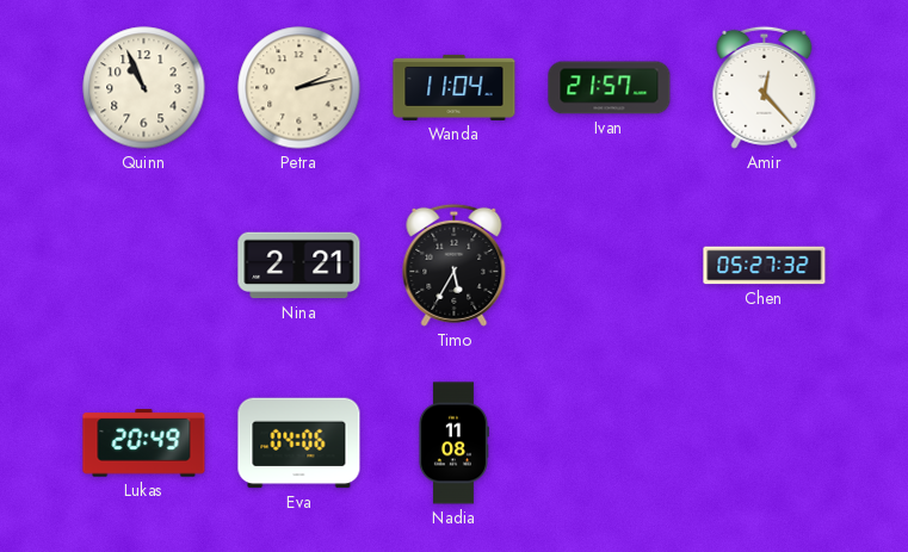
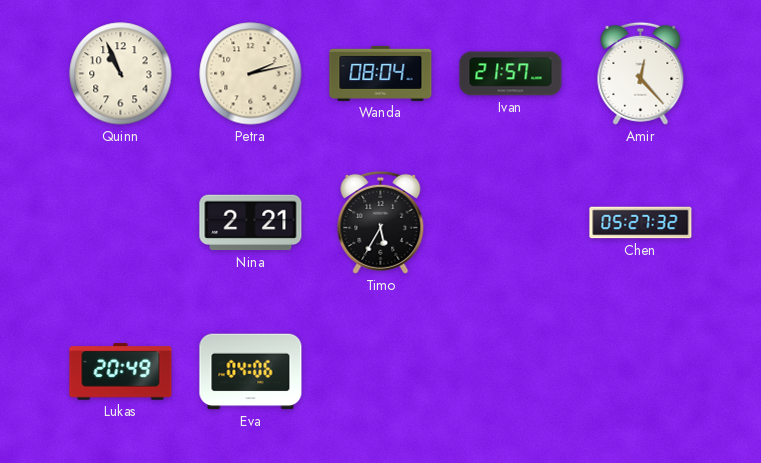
Wanda: 11:04 -> 08:04
Nadia: 11:08 -> none
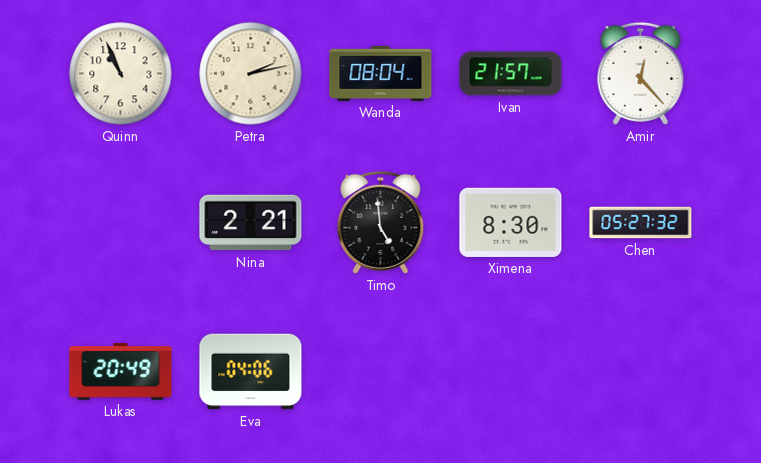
Timo: 5:35 -> 4:59
Ximena: none -> 8:30
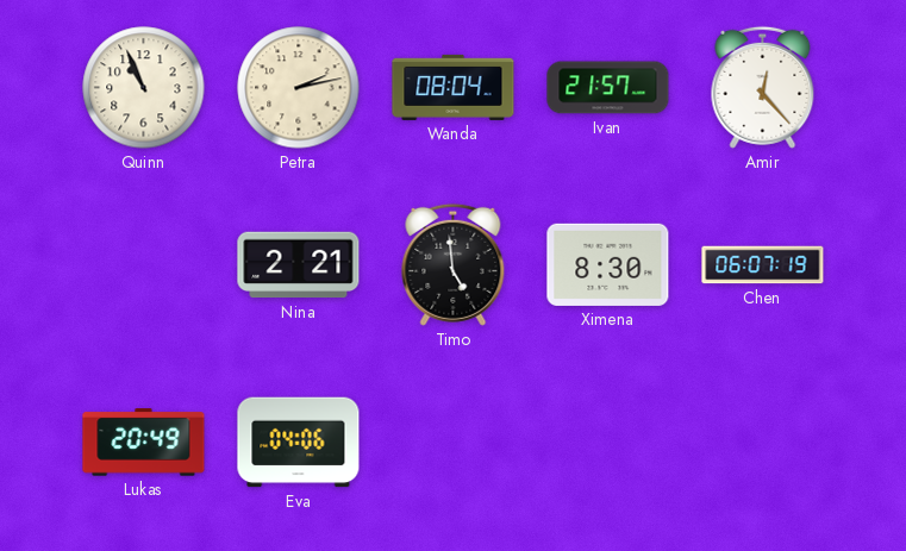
Chen: 05:27 -> 06:07
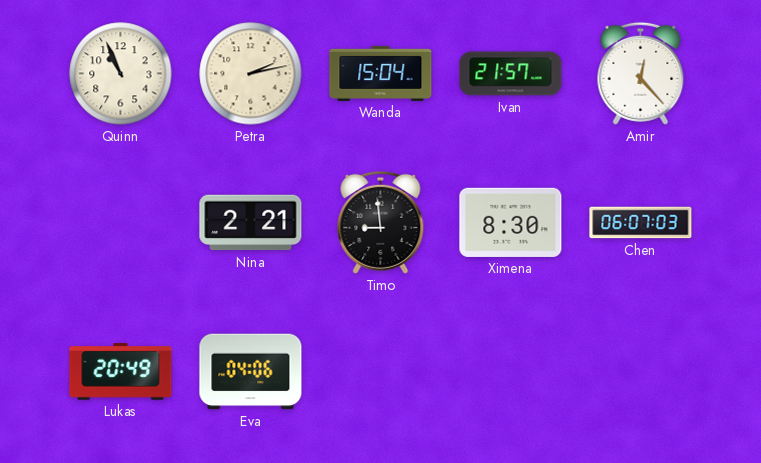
Wanda: 08:04 -> 15:04
Timo: 4:59 -> 8:59
Chen: 06:07:19 -> 06:07:03
